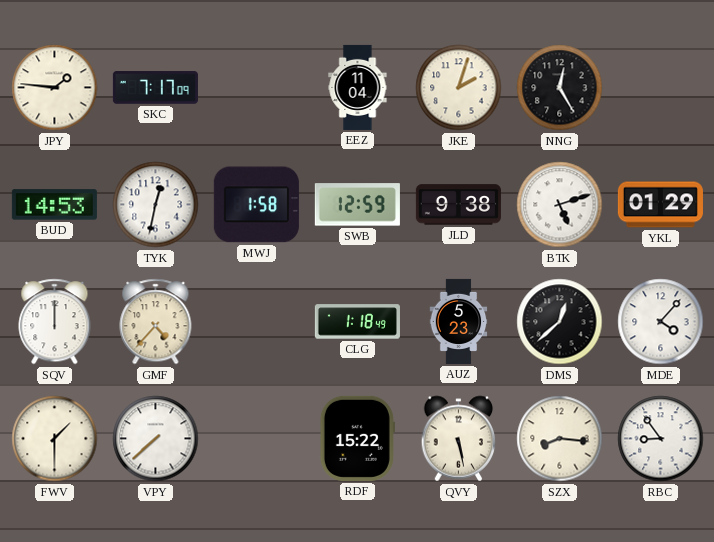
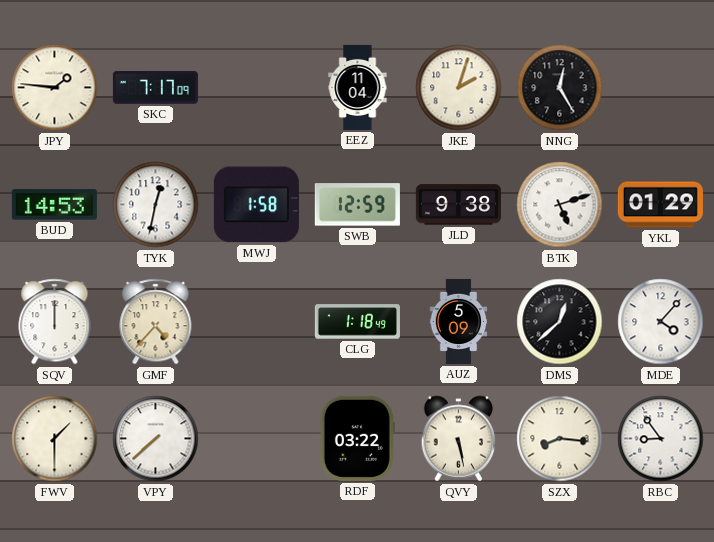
AUZ: 5:23 -> 5:09
RDF: 15:22 -> 03:22
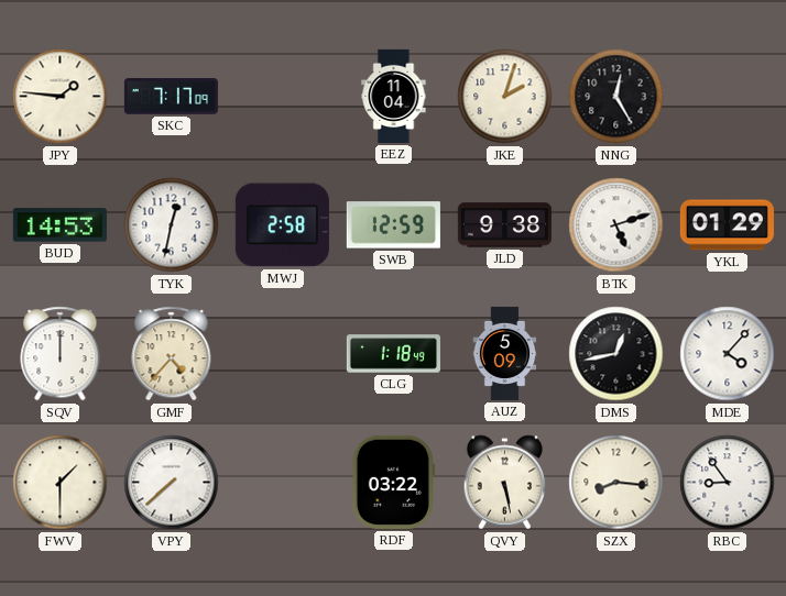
MWJ: 1:58 -> 2:58
DMS: 12:38 -> 12:43
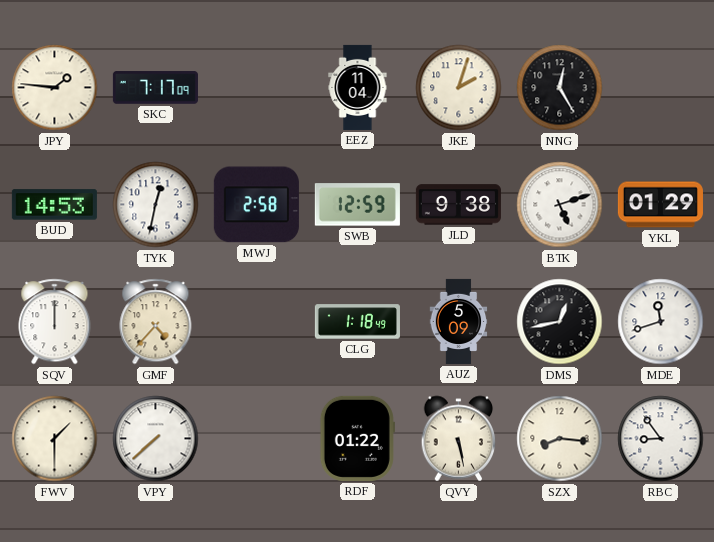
MDE: 4:07 -> 11:42
RDF: 03:22 -> 01:22
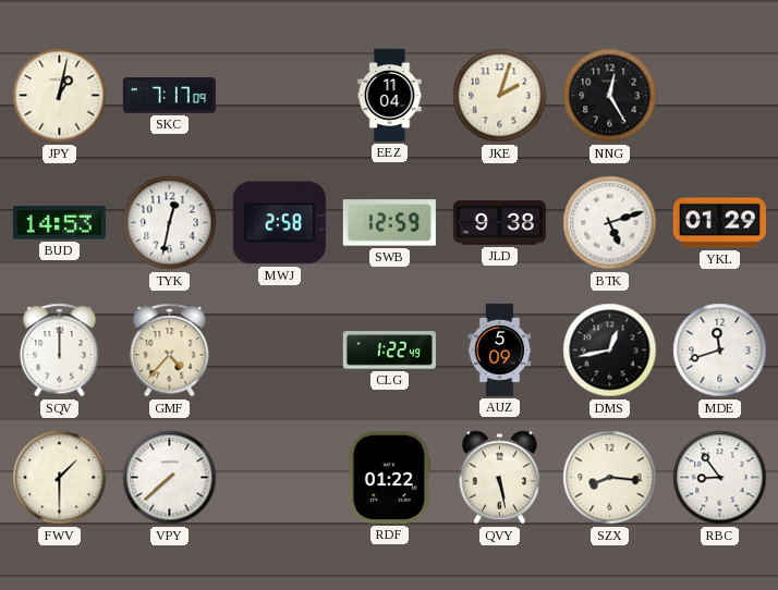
JPY: 1:46 -> 1:02
CLG: 1:18 -> 1:22
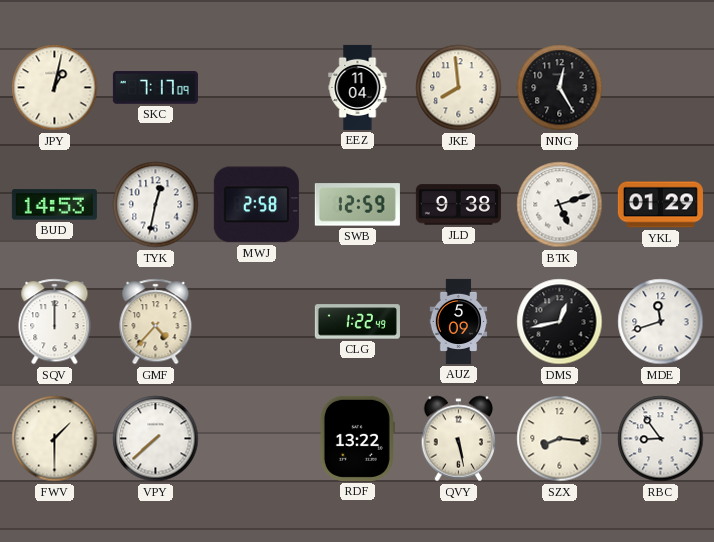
JKE: 2:03 -> 7:59
RDF: 01:22 -> 13:22
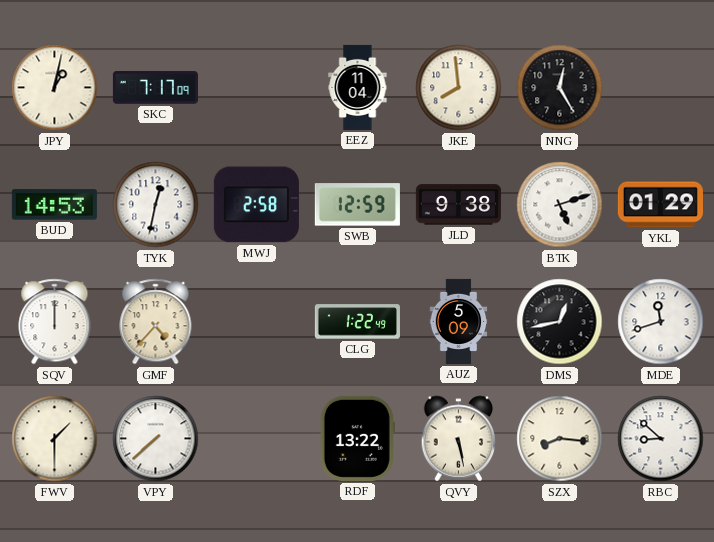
RBC: 8:54 -> 8:52
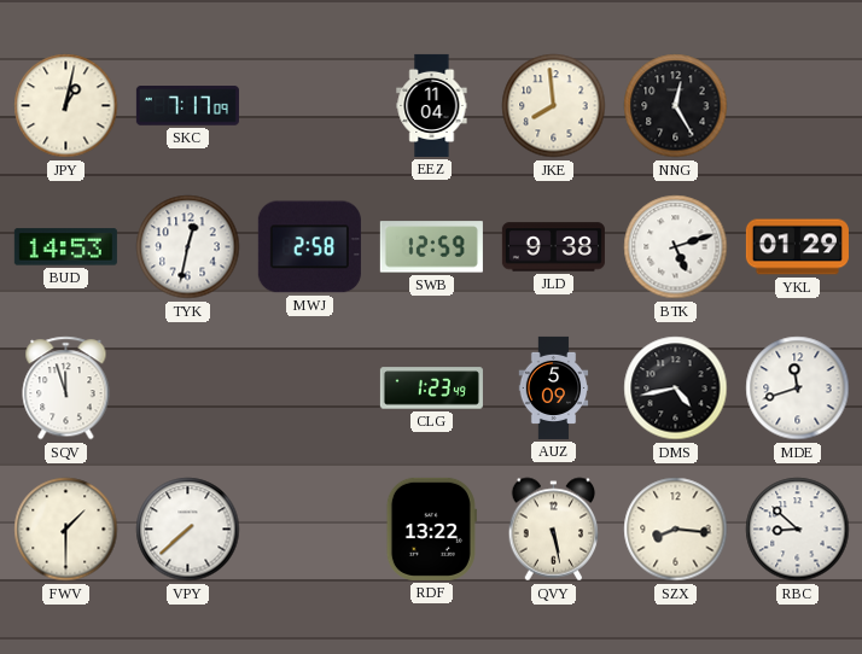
SQV: 12:00 -> 11:57
GMF: 4:37 -> none
CLG: 1:22 -> 1:23
DMS: 12:43 -> 4:43
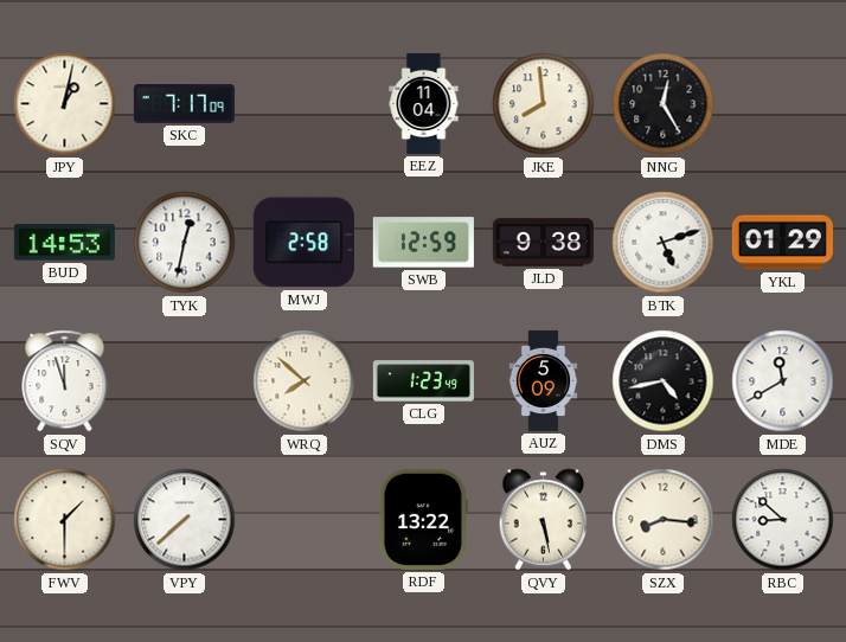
WRQ: none -> 7:52
MDE: 11:42 -> 11:40
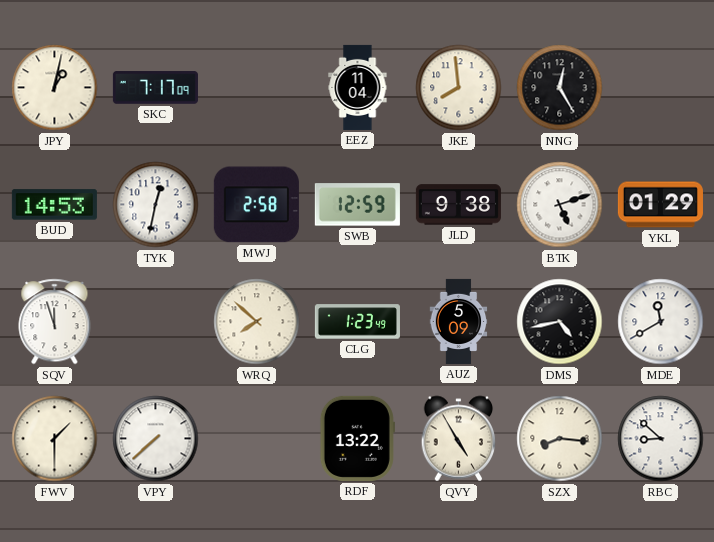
QVY: 5:28 -> 4:55
